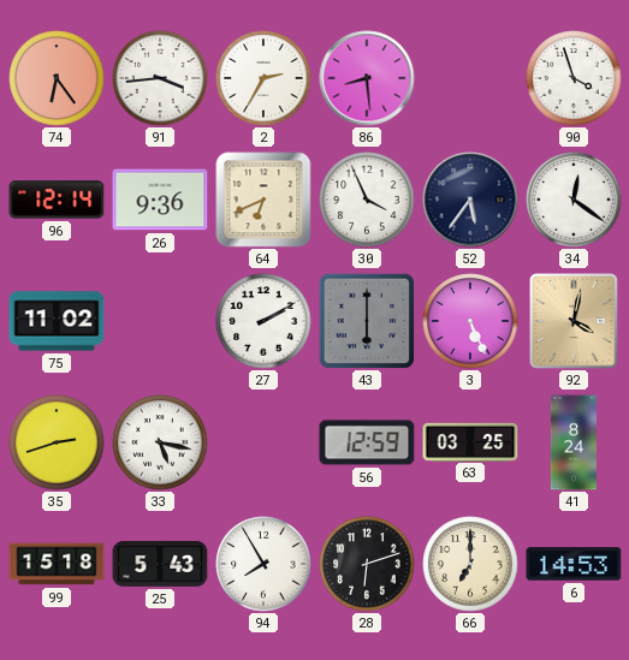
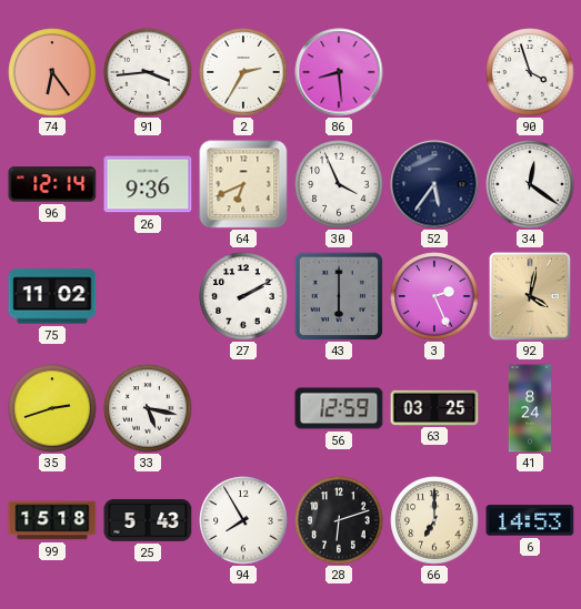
3: 5:26 -> 2:26
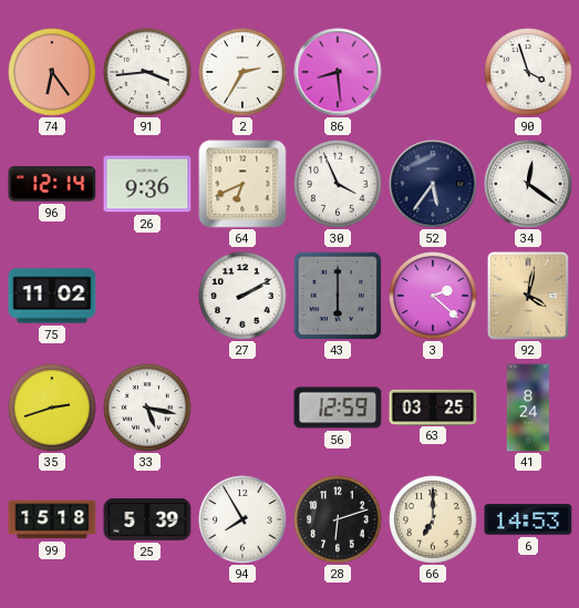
3: 2:26 -> 2:22
25: 5:43 -> 5:39
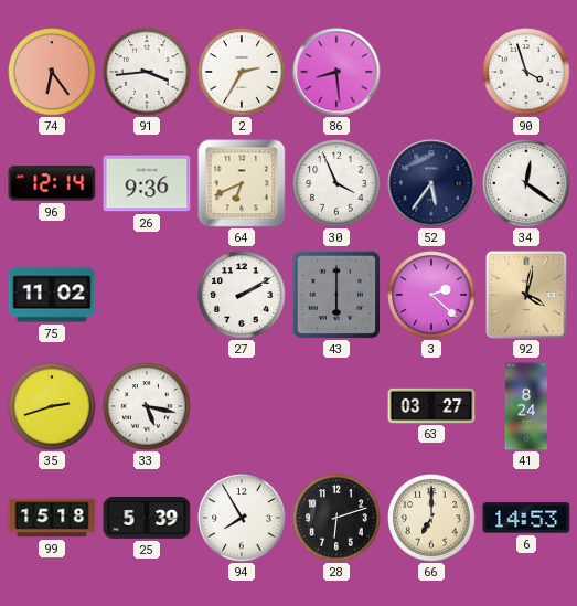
56: 12:59 -> none
63: 03:25 -> 03:27
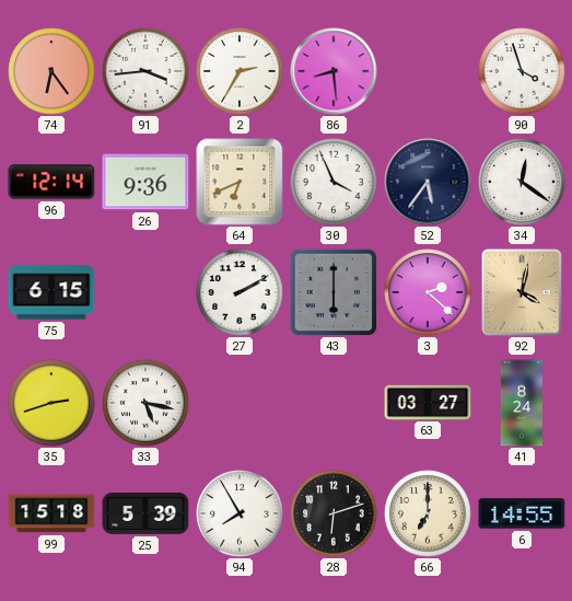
75: 11:02 -> 6:15
6: 14:53 -> 14:55
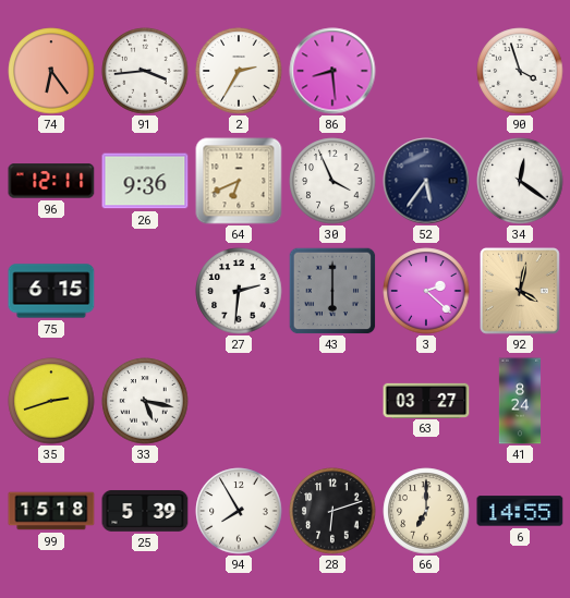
96: 12:14 -> 12:11
27: 2:10 -> 2:31
